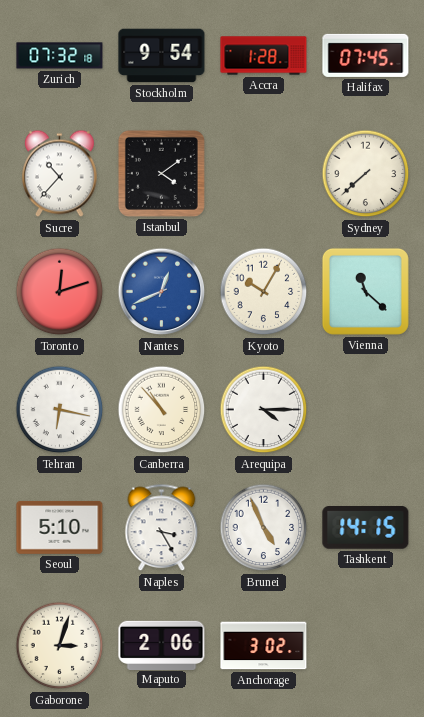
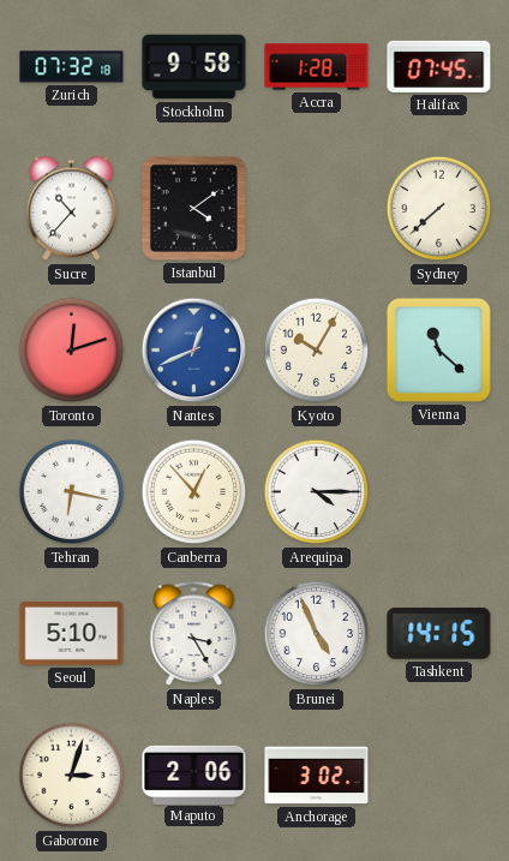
Stockholm: 9:54 -> 9:58
Canberra: 10:53 -> 12:53
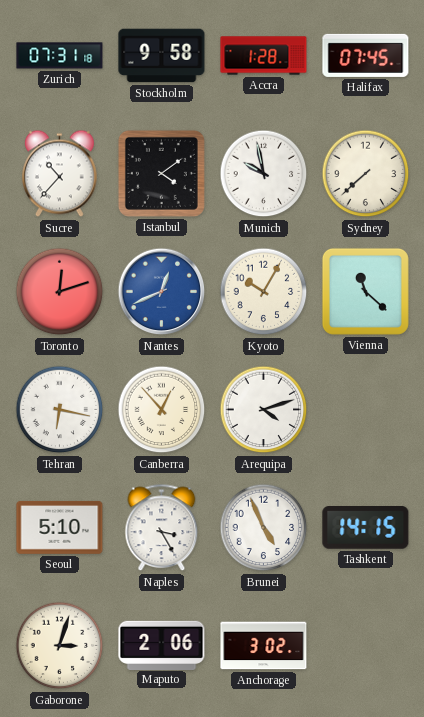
Zurich: 07:32 -> 07:31
Munich: none -> 9:58
Arequipa: 4:15 -> 4:12
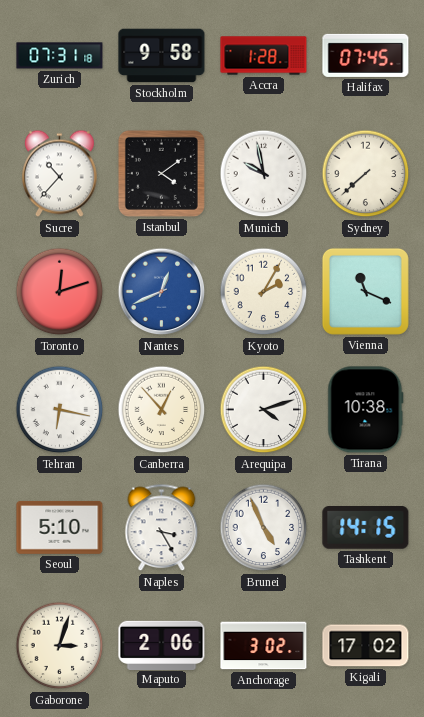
Kyoto: 10:05 -> 2:05
Vienna: 11:22 -> 11:19
Tirana: none -> 10:38
Kigali: none -> 17:02
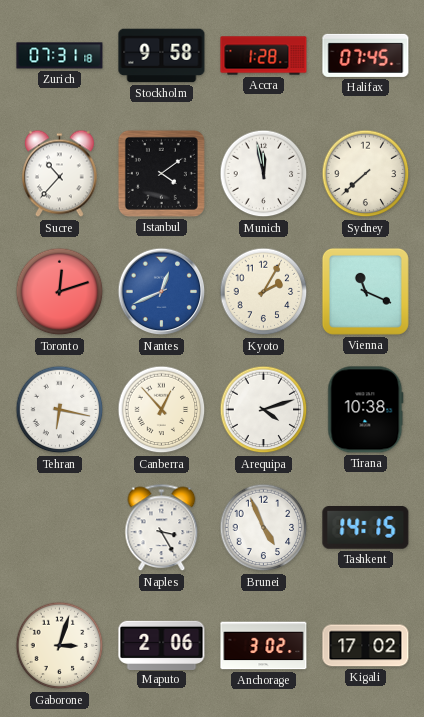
Munich: 9:58 -> 11:58
Seoul: 5:10 -> none
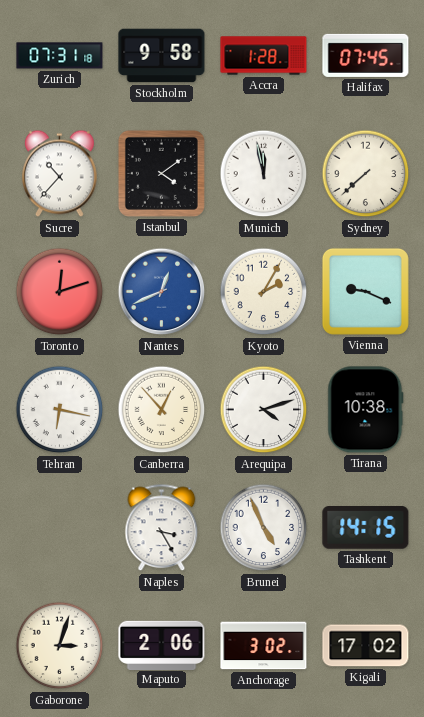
Vienna: 11:19 -> 9:19
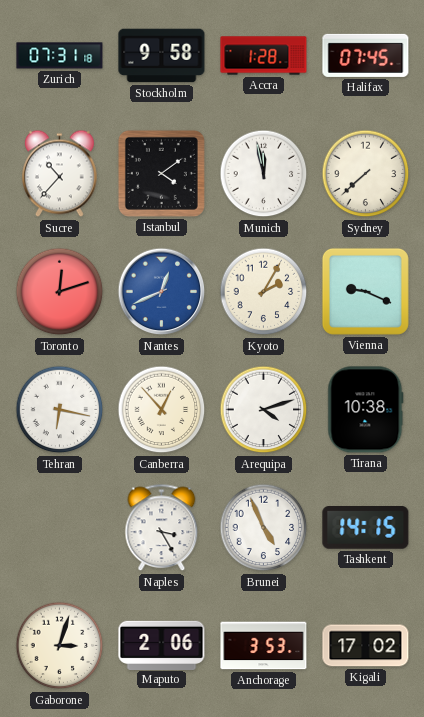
Anchorage: 3:02 -> 3:53
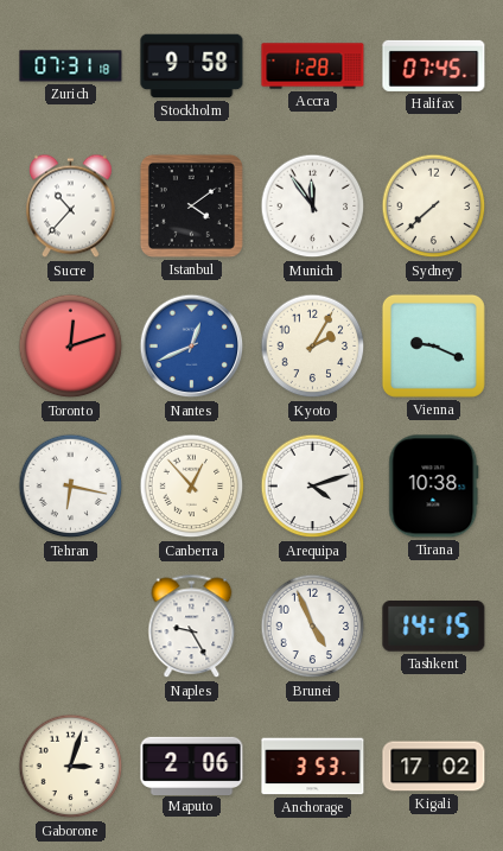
Munich: 11:58 -> 11:54
Naples: 3:25 -> 9:25
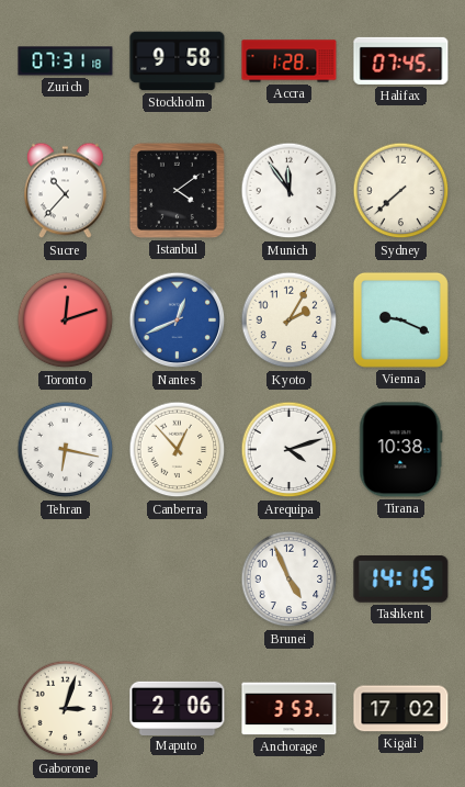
Naples: 9:25 -> none
